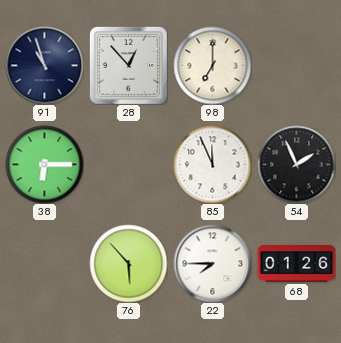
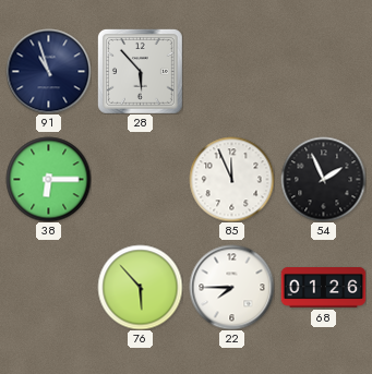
28: 12:53 -> 5:53
98: 7:00 -> none
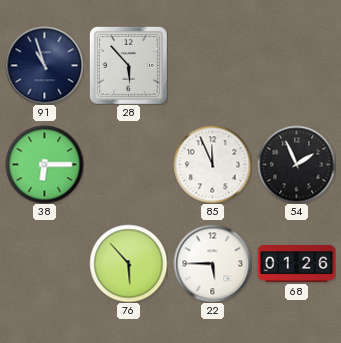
22: 7:45 -> 5:45
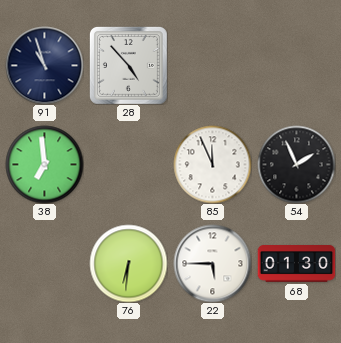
28: 5:53 -> 4:53
38: 6:15 -> 6:59
76: 5:53 -> 6:31
68: 01:26 -> 01:30
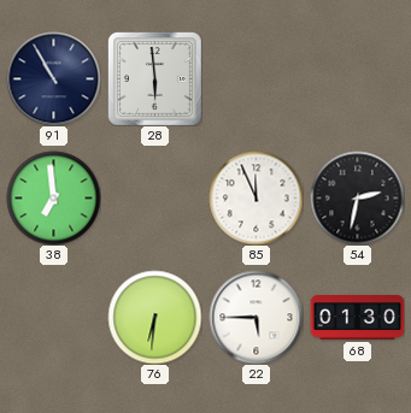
91: 10:57 -> 10:55
28: 4:53 -> 5:59
54: 1:56 -> 2:32
